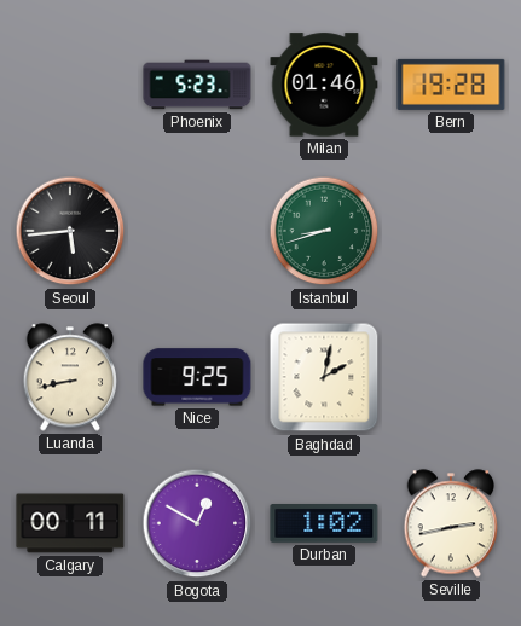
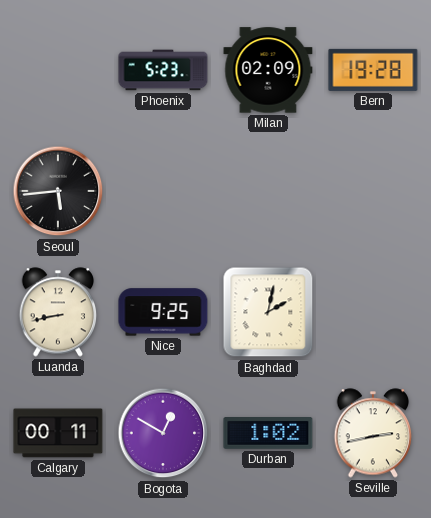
Milan: 01:46 -> 02:09
Istanbul: 8:42 -> none
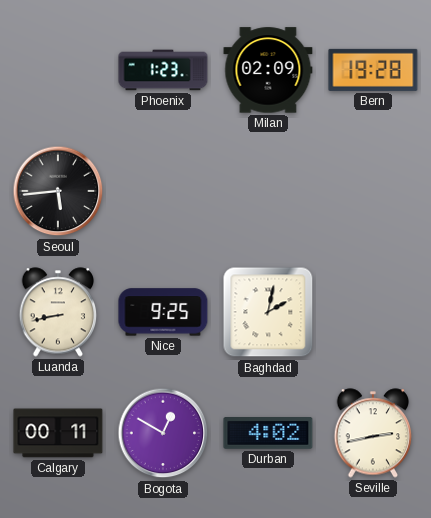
Phoenix: 5:23 -> 1:23
Durban: 1:02 -> 4:02
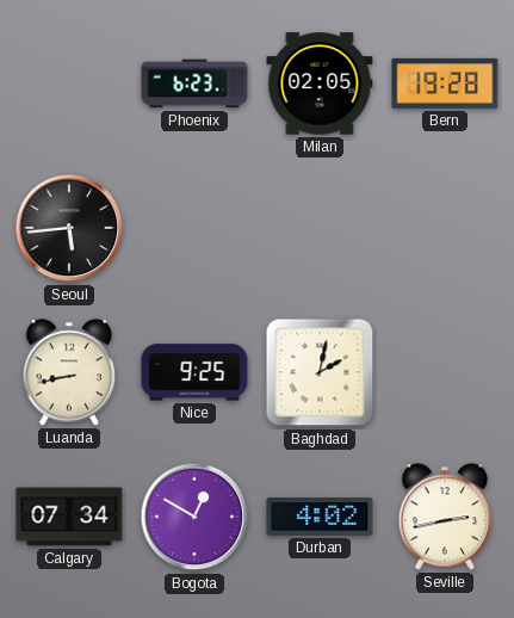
Phoenix: 1:23 -> 6:23
Milan: 02:09 -> 02:05
Calgary: 00:11 -> 07:34
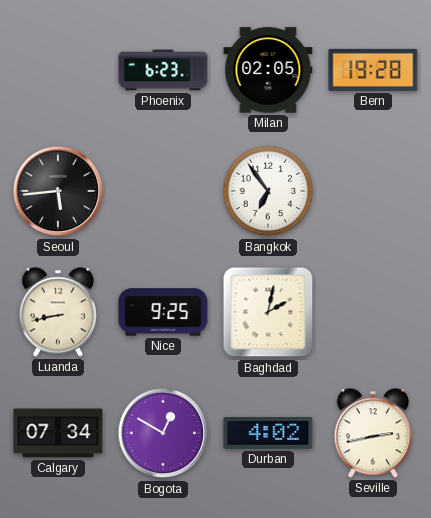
Bangkok: none -> 6:54
